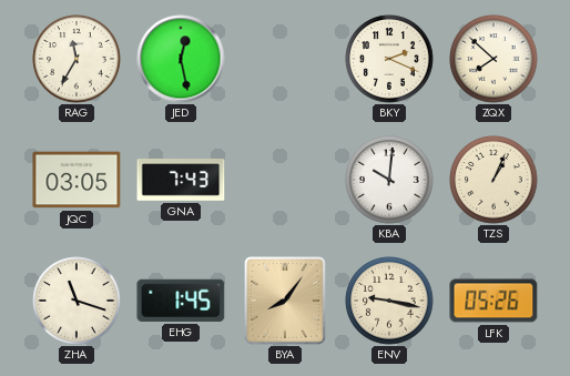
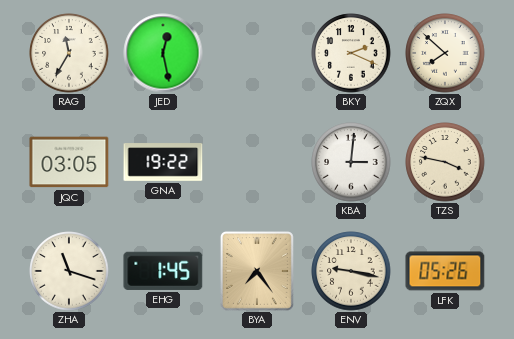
GNA: 7:43 -> 19:22
KBA: 10:01 -> 3:01
TZS: 1:04 -> 3:47
BYA: 8:06 -> 7:24
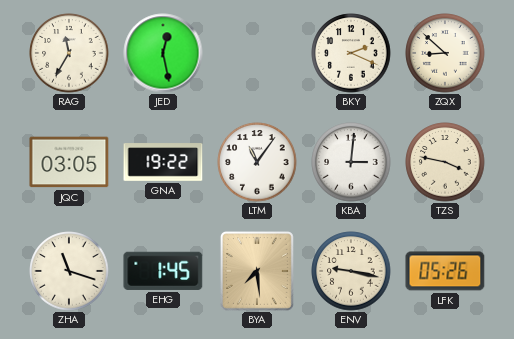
ZQX: 7:52 -> 8:52
LTM: none -> 11:06
BYA: 7:24 -> 7:29
